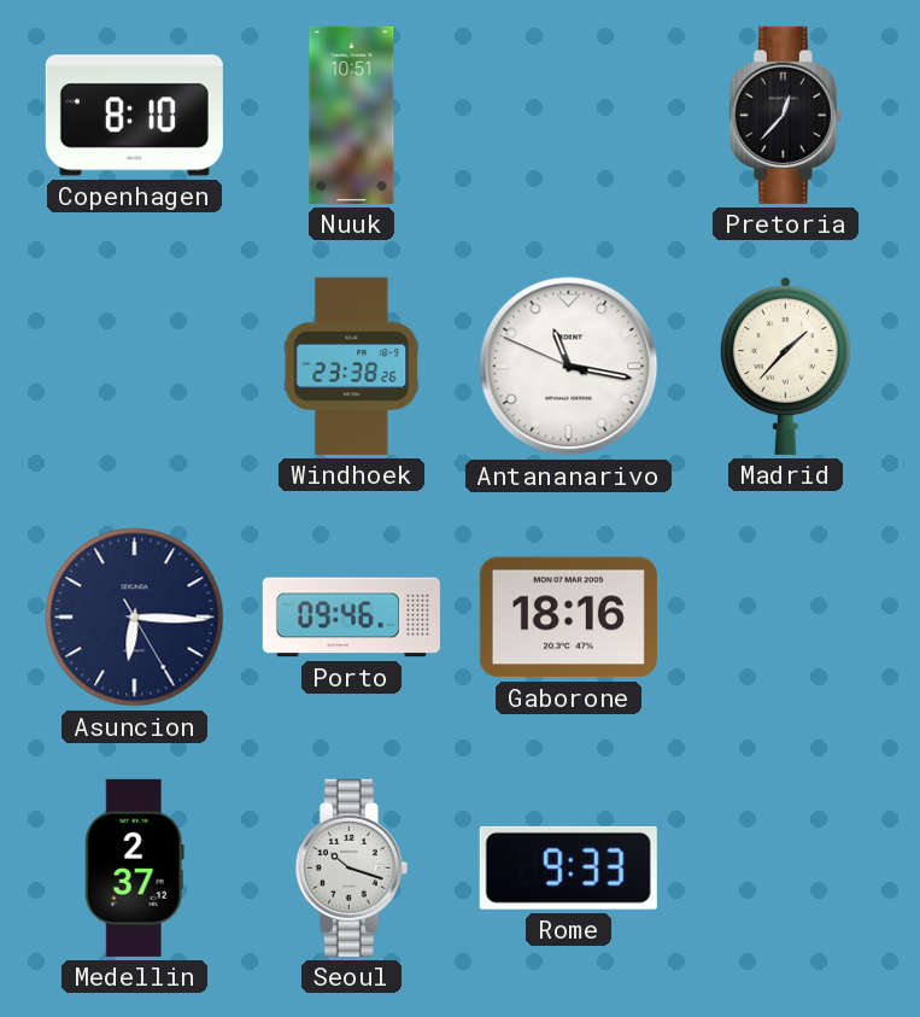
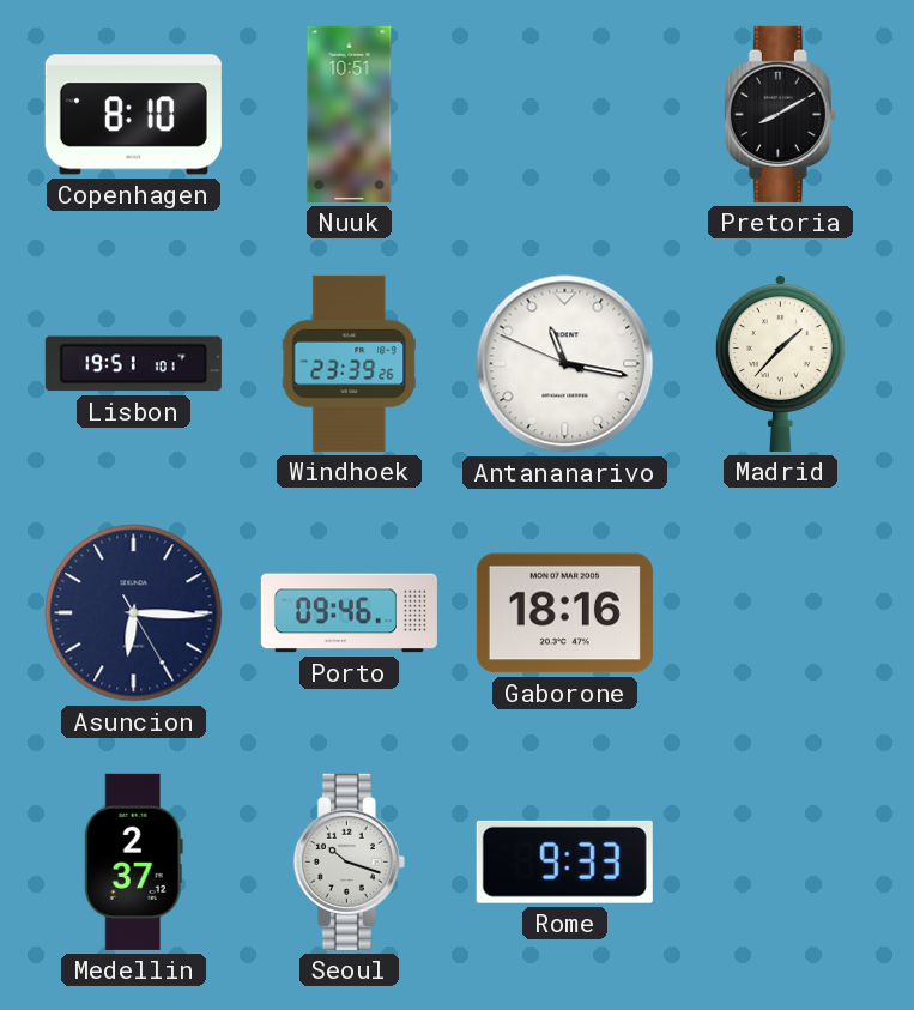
Pretoria: 12:37 -> 8:10
Lisbon: none -> 19:51
Windhoek: 23:38 -> 23:39
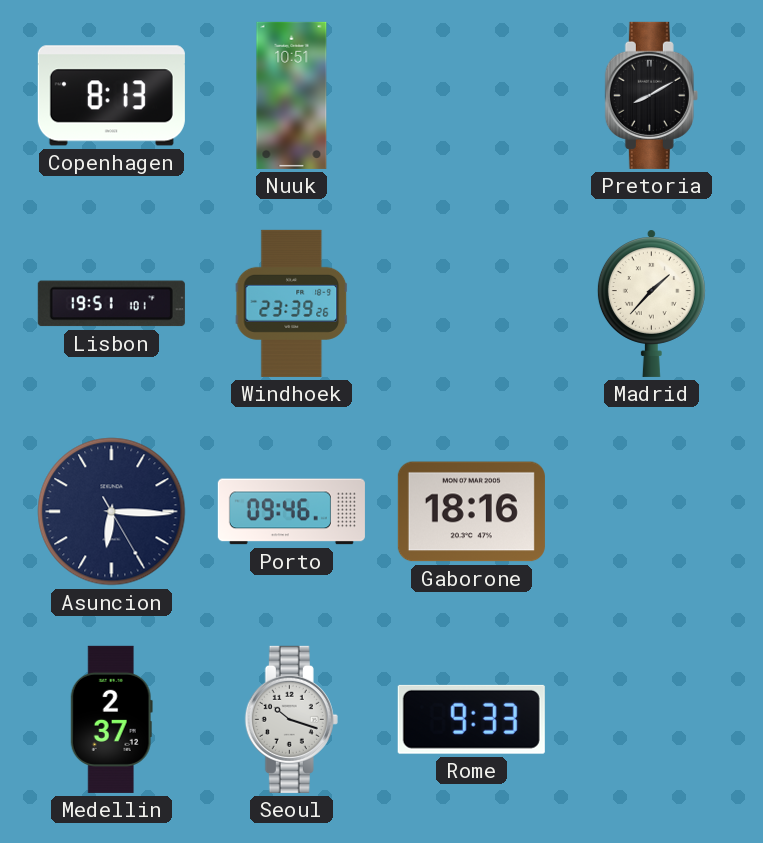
Copenhagen: 8:10 -> 8:13
Antananarivo: 11:16 -> none
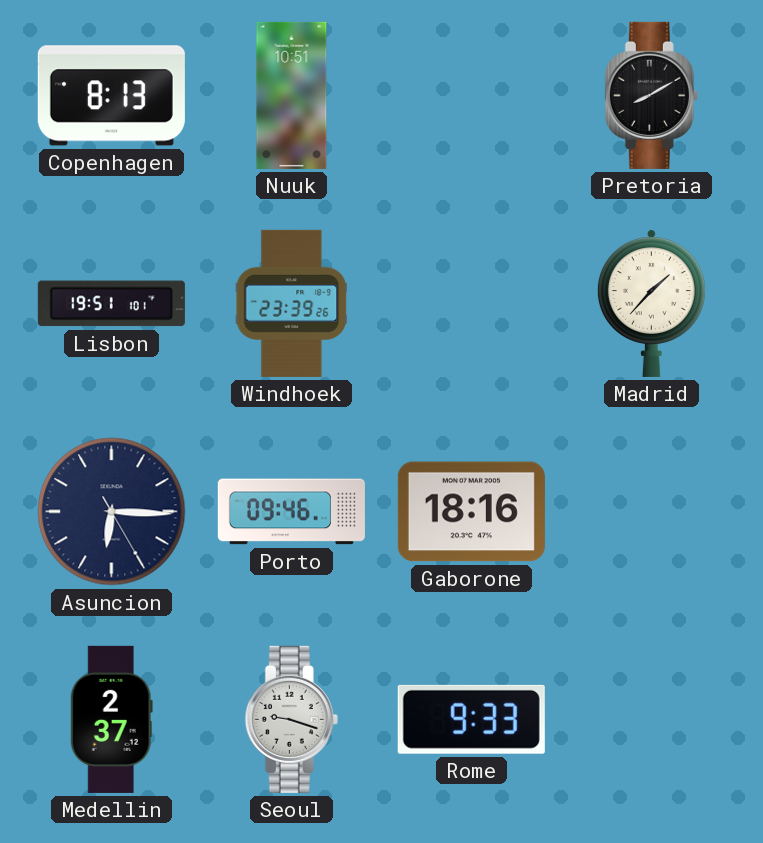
Seoul: 10:18 -> 9:18
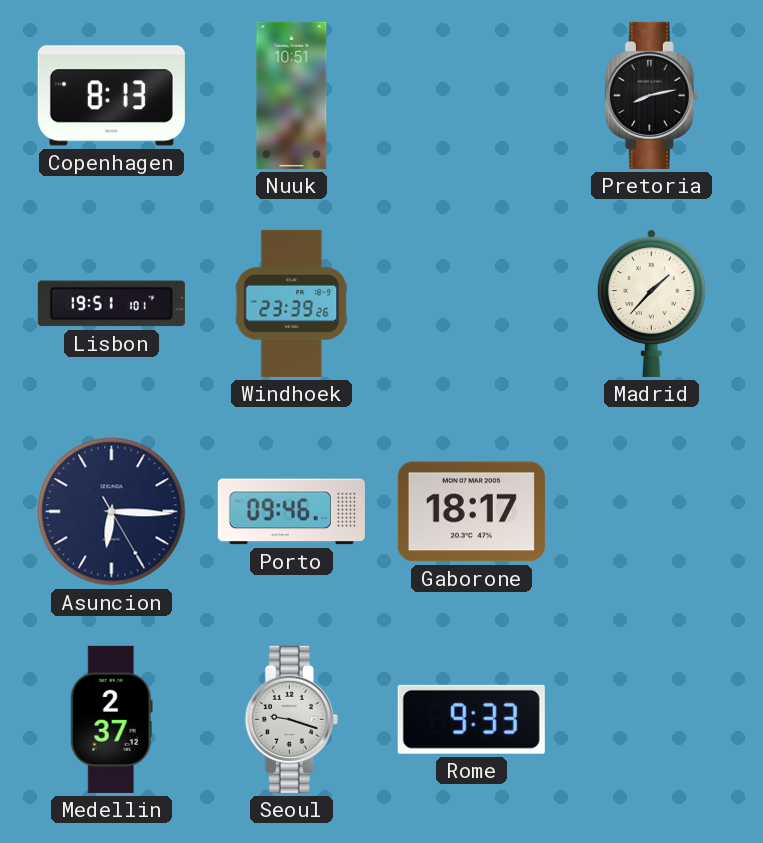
Pretoria: 8:10 -> 8:13
Gaborone: 18:16 -> 18:17
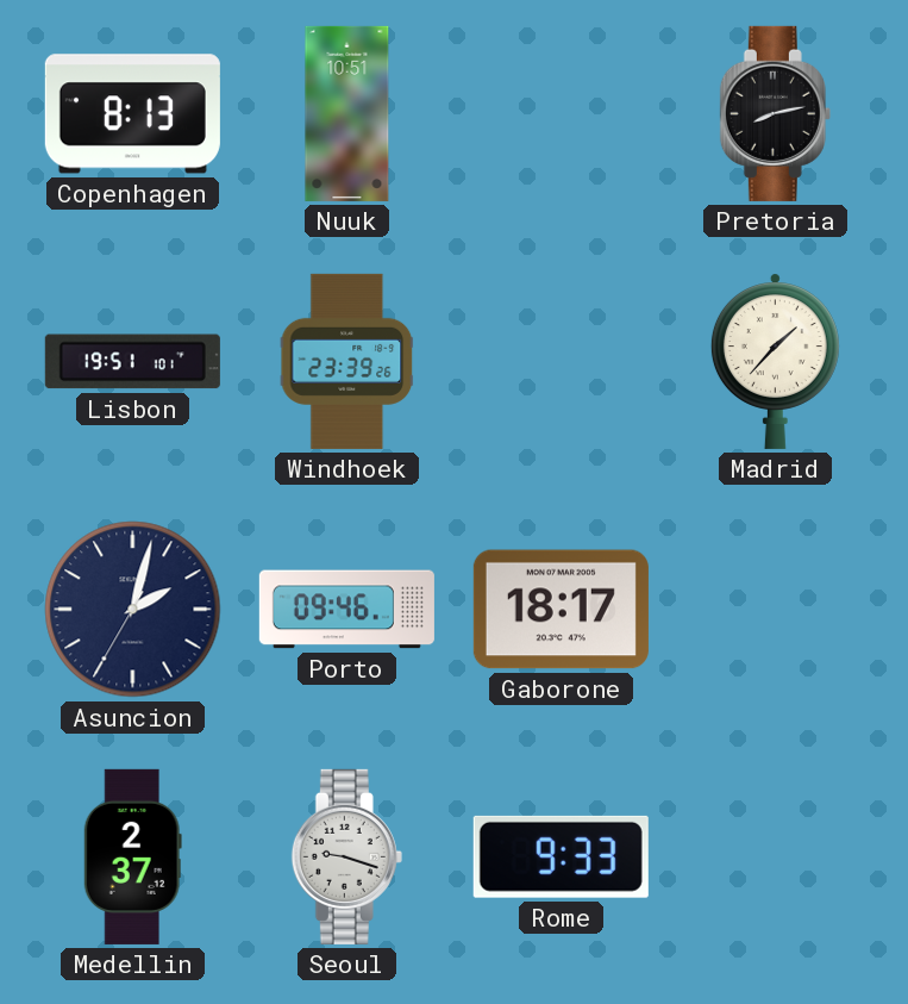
Asuncion: 6:15 -> 2:02
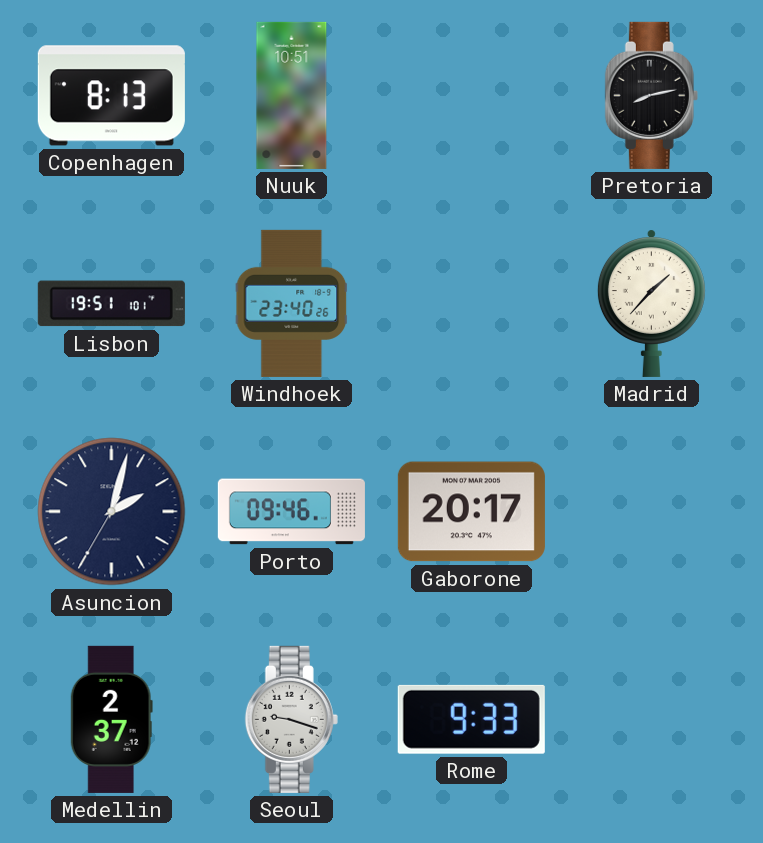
Windhoek: 23:39 -> 23:40
Gaborone: 18:17 -> 20:17
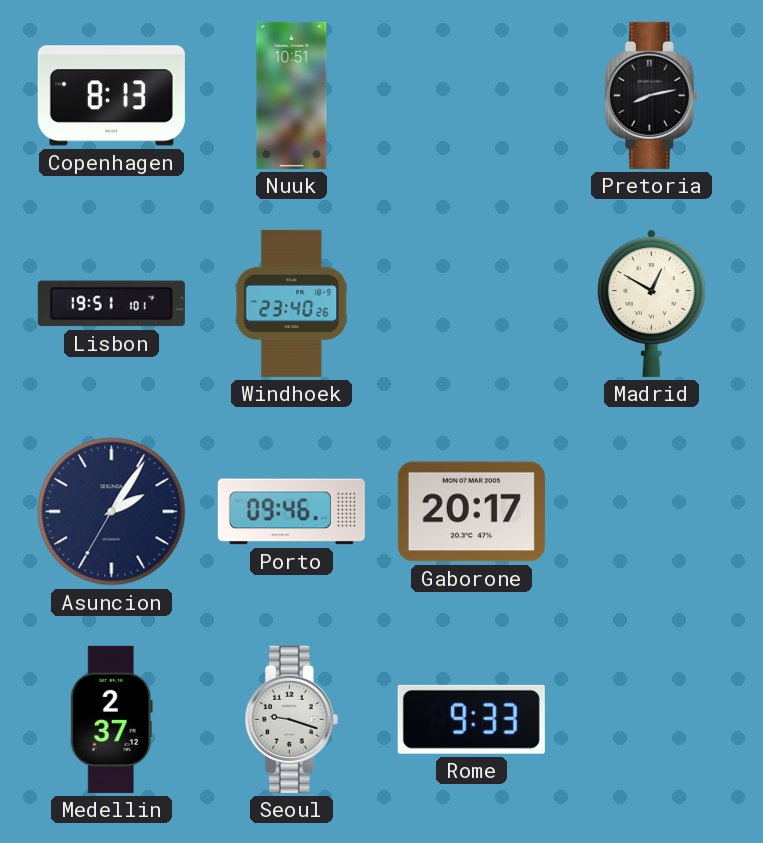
Madrid: 1:37 -> 12:50
Asuncion: 2:02 -> 2:05
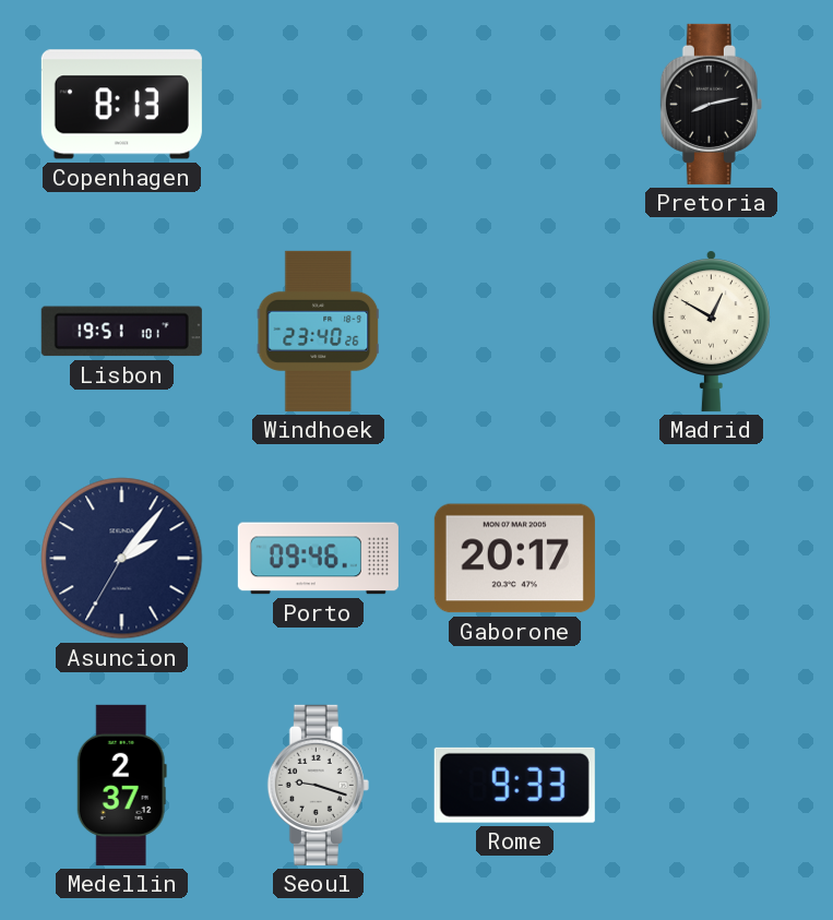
Nuuk: 10:51 -> none
Asuncion: 2:05 -> 2:06
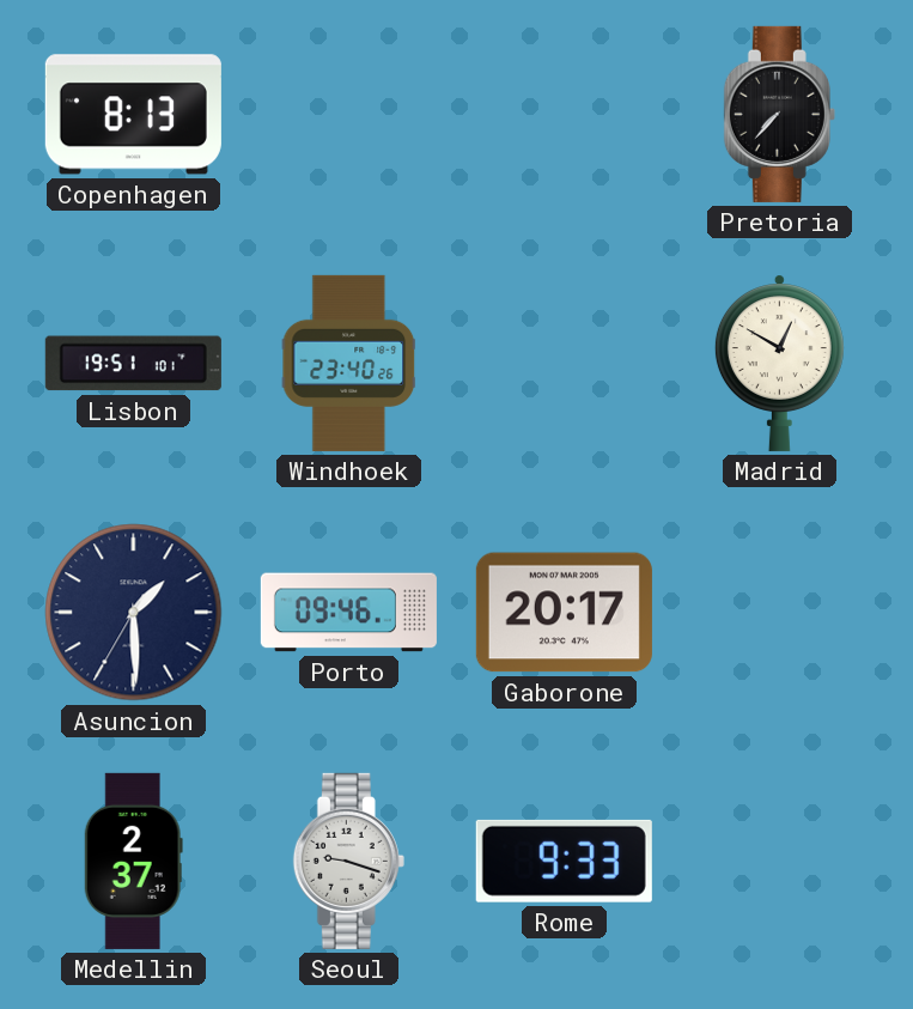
Pretoria: 8:13 -> 7:37
Asuncion: 2:06 -> 1:29
